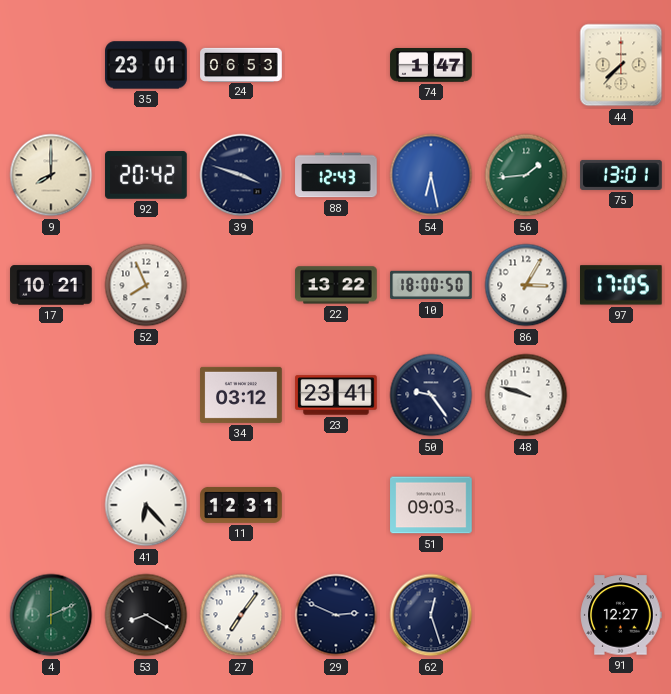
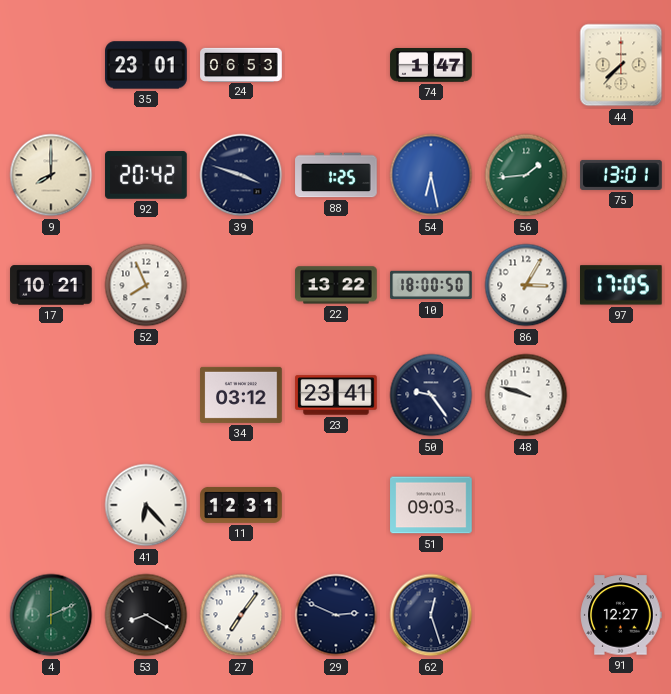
88: 12:43 -> 1:25
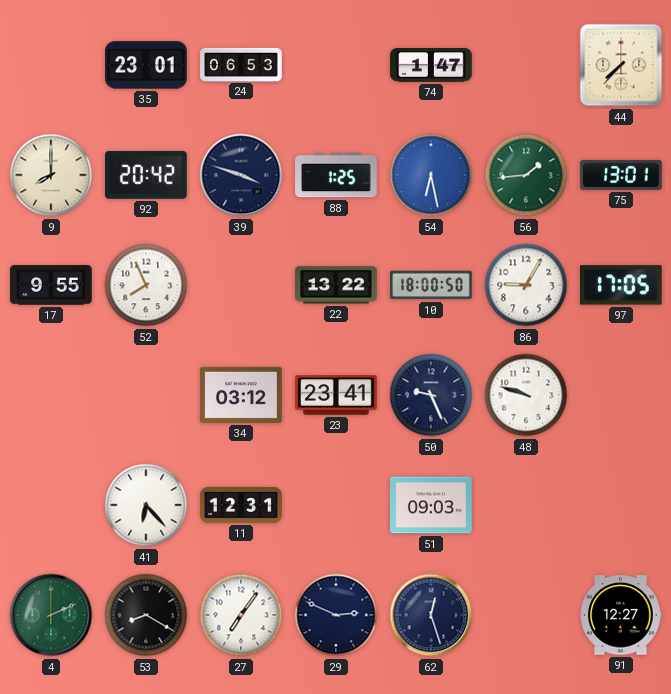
17: 10:21 -> 9:55
86: 3:05 -> 9:05
50: 9:24 -> 9:26
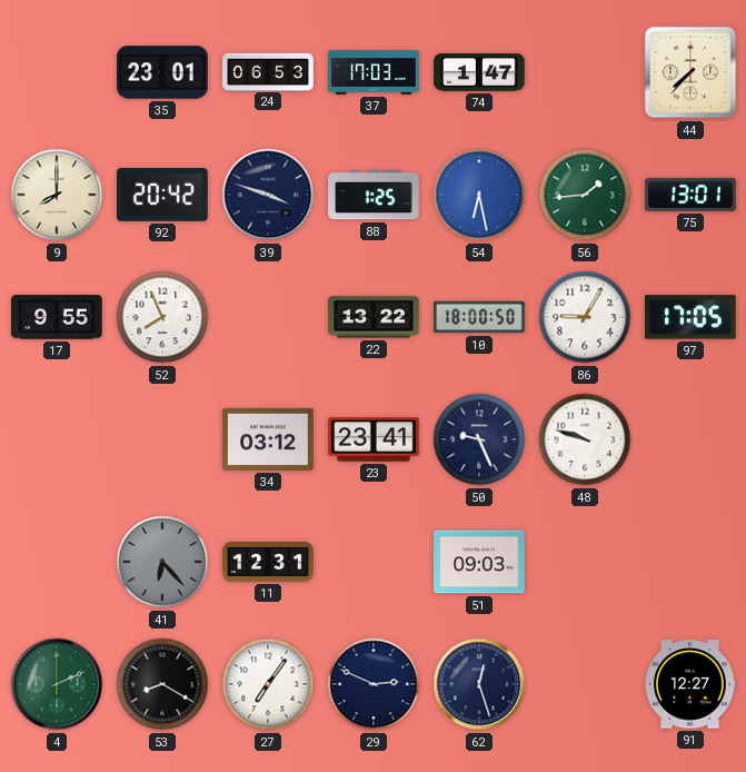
37: none -> 17:03
41 dial: white -> grey
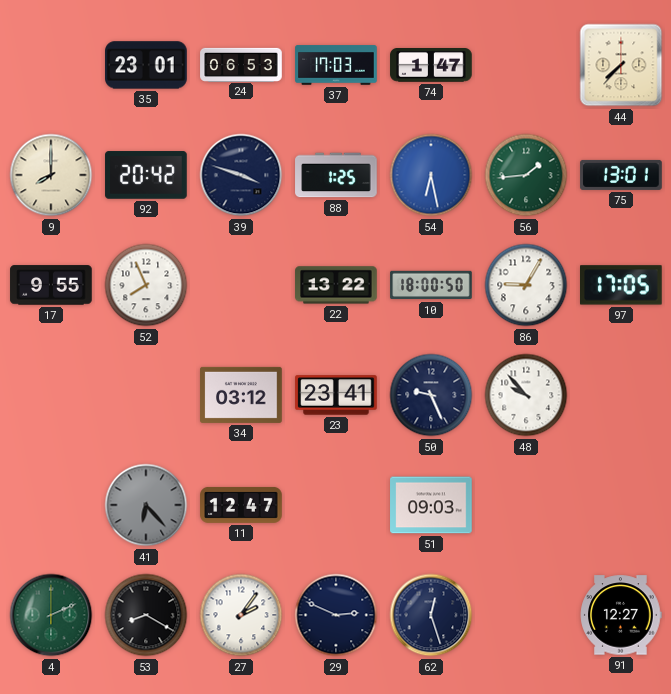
48: 9:48 -> 9:53
11: 12:31 -> 12:47
27: 7:06 -> 2:06
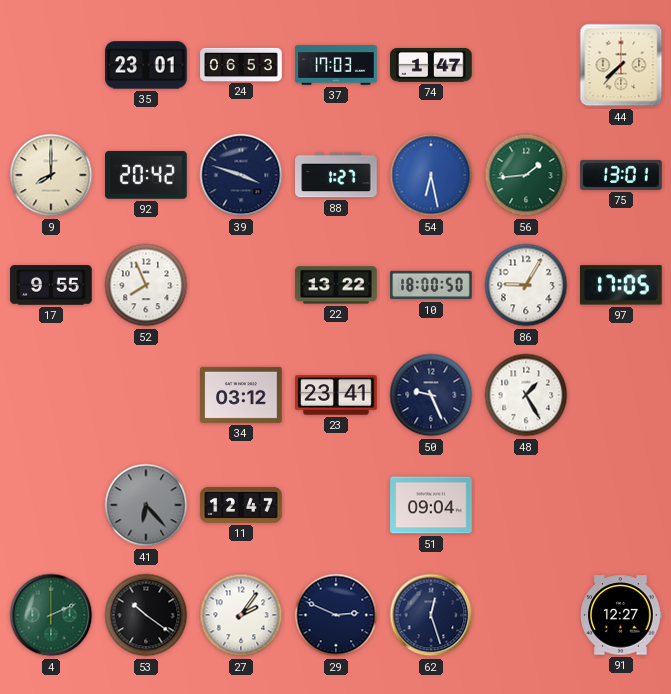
88: 1:25 -> 1:27
48: 9:53 -> 1:25
51: 09:03 -> 09:04
53: 8:20 -> 10:21
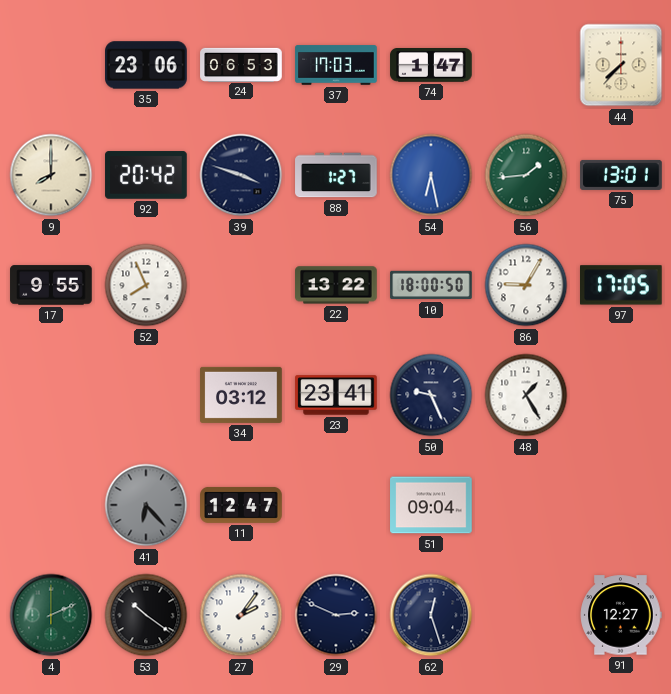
35: 23:01 -> 23:06
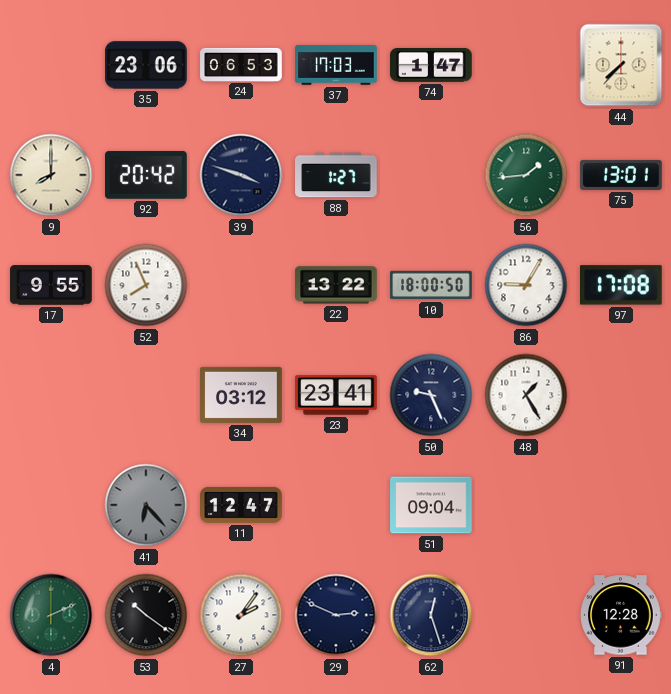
54: 6:28 -> none
97: 17:05 -> 17:08
91: 12:27 -> 12:28
